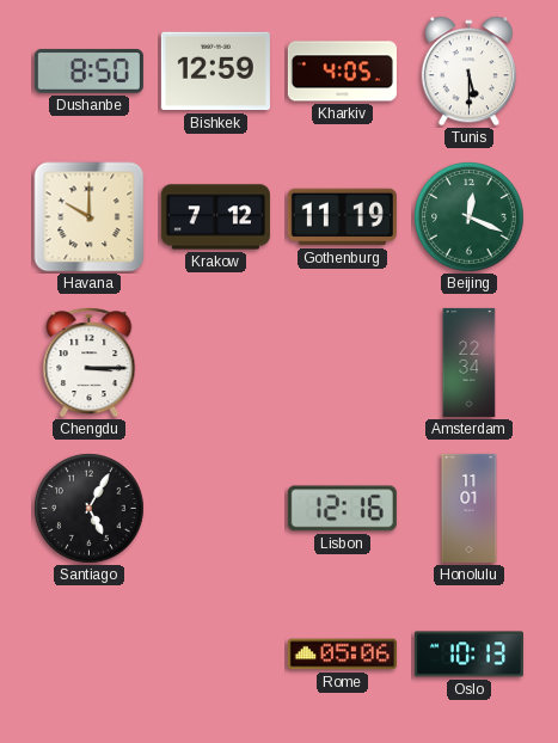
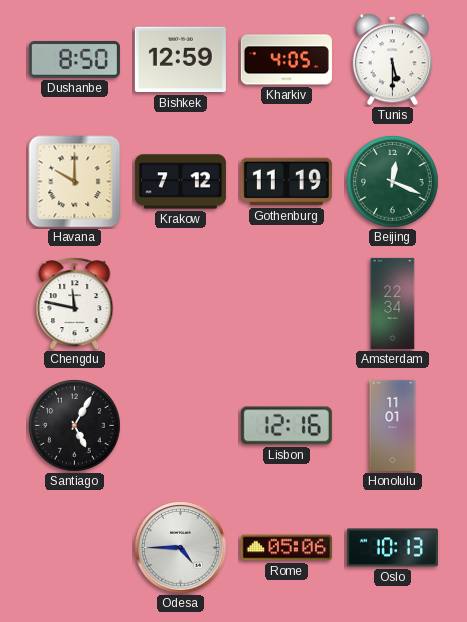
Chengdu: 3:15 -> 11:47
Odesa: none -> 4:45
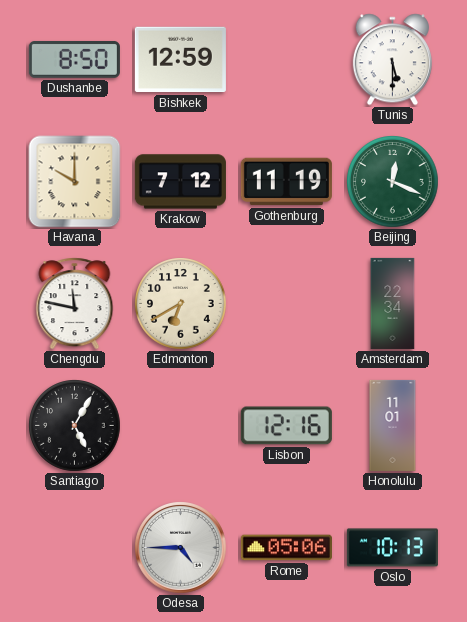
Kharkiv: 4:05 -> none
Edmonton: none -> 6:40
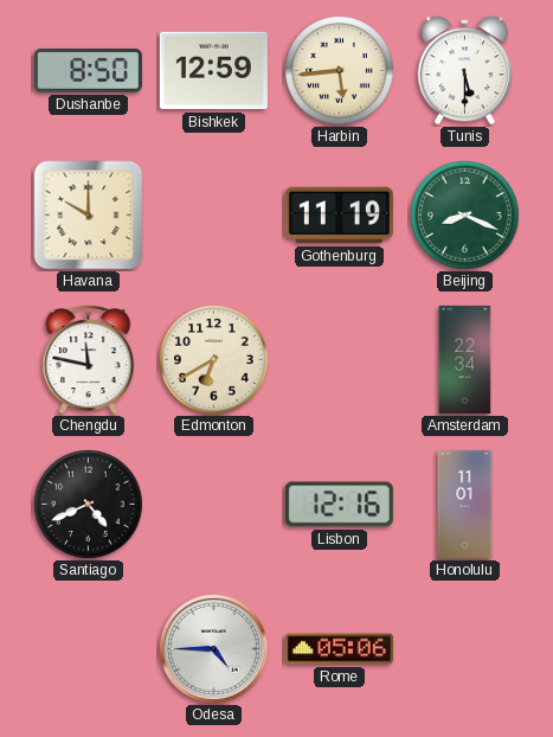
Harbin: none -> 5:44
Krakow: 7:12 -> none
Beijing: 12:19 -> 8:19
Santiago: 5:05 -> 4:41
Oslo: 10:13 -> none
